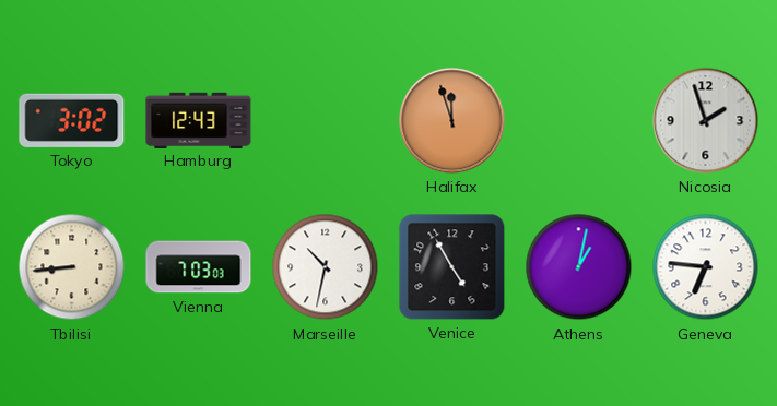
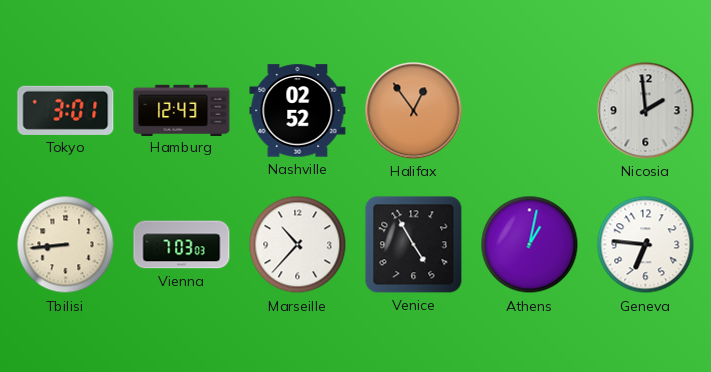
Tokyo: 3:02 -> 3:01
Nashville: none -> 02:52
Halifax: 11:57 -> 12:54
Nicosia: 1:57 -> 1:59
Marseille: 10:32 -> 10:37
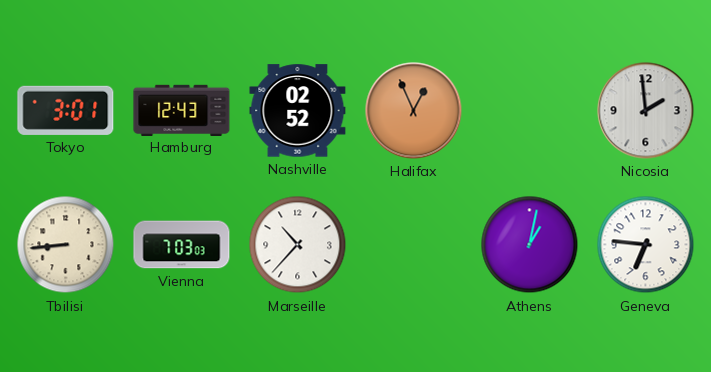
Halifax: 12:54 -> 12:56
Venice: 4:55 -> none
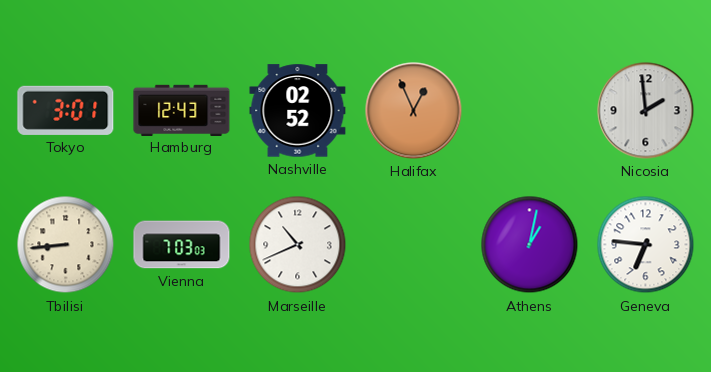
Marseille: 10:37 -> 10:41
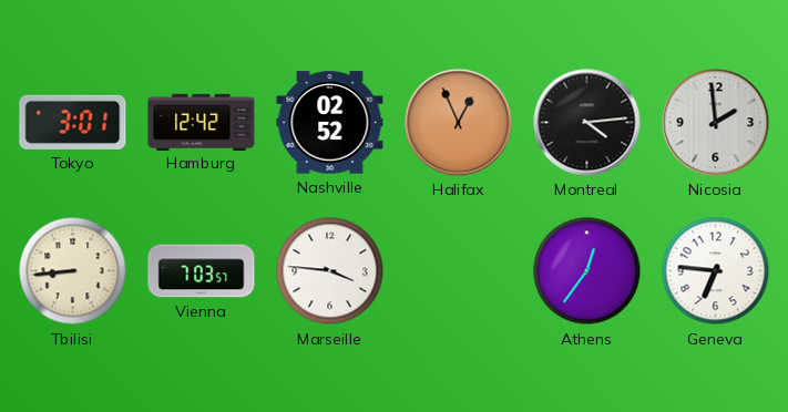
Hamburg: 12:43 -> 12:42
Montreal: none -> 4:14
Vienna: 7:03:03 -> 7:03:57
Marseille: 10:41 -> 3:46
Athens: 1:02 -> 12:36
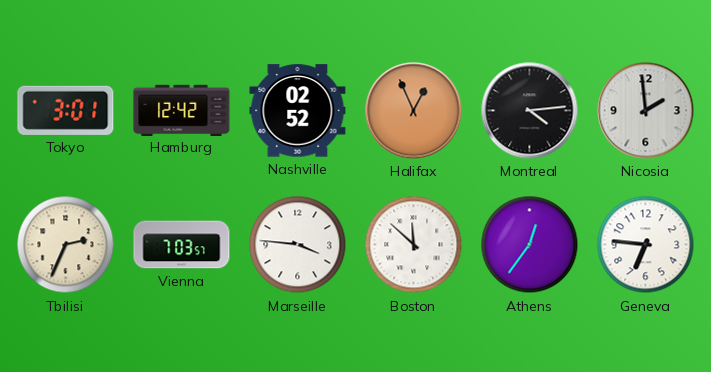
Tbilisi: 8:44 -> 2:34
Boston: none -> 11:52
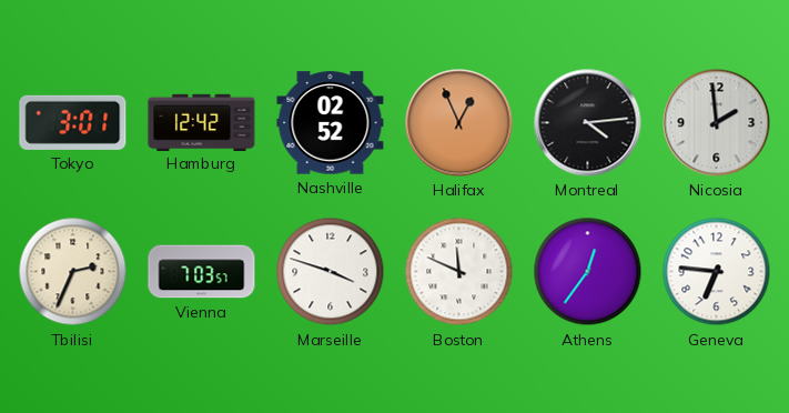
Marseille: 3:46 -> 3:48
Boston: 11:52 -> 11:49
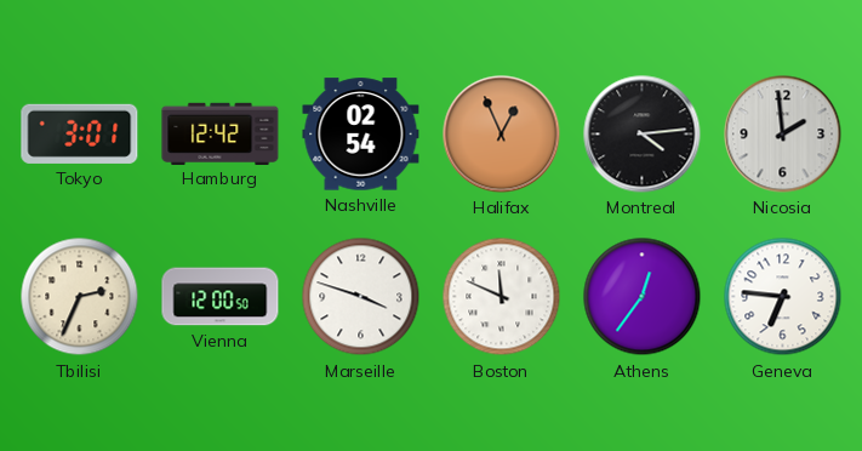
Nashville: 02:52 -> 02:54
Vienna: 7:03 -> 12:00
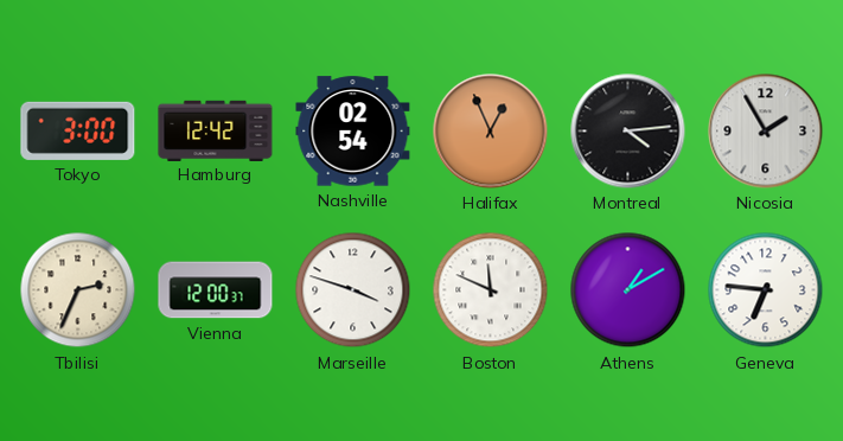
Tokyo: 3:01 -> 3:00
Nicosia: 1:59 -> 1:55
Vienna: 12:00:50 -> 12:00:37
Athens: 12:36 -> 1:10
